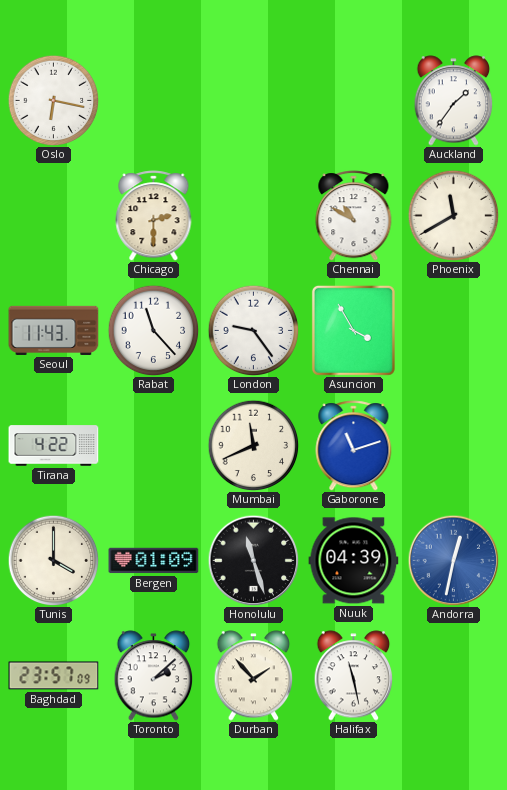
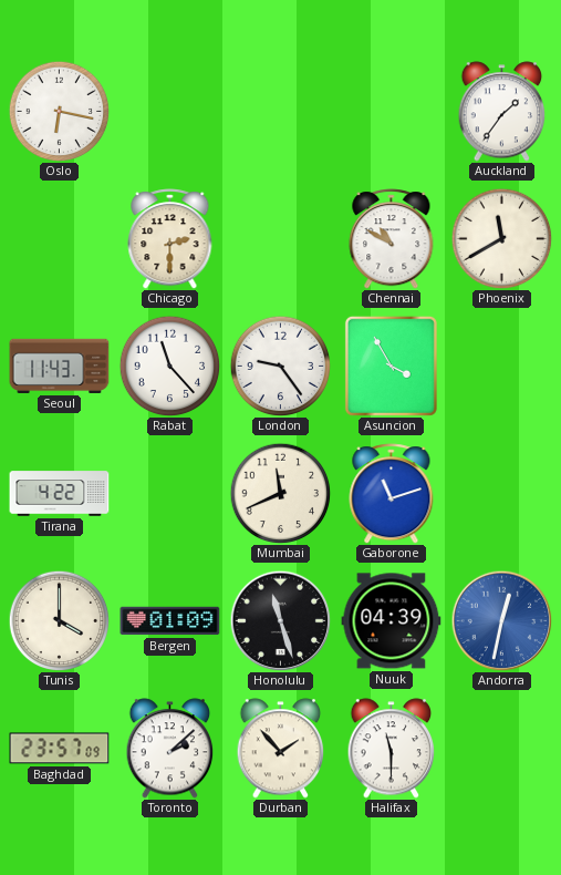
Halifax: 11:28 -> 11:30
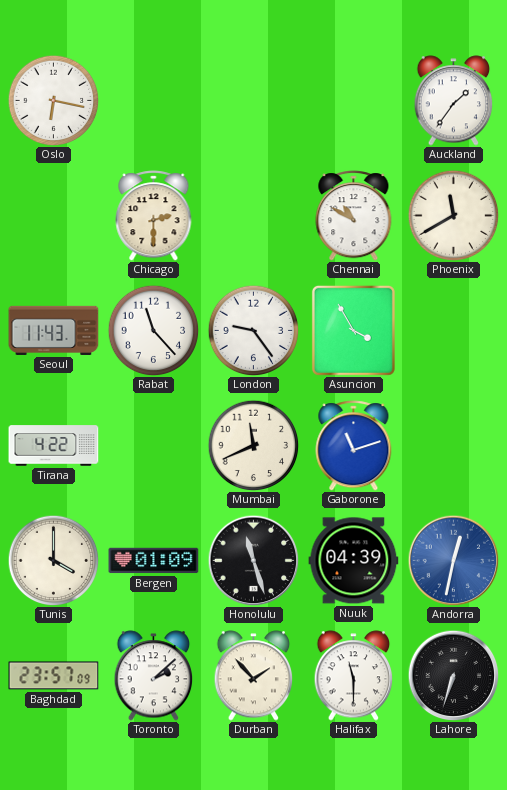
Lahore: none -> 6:33
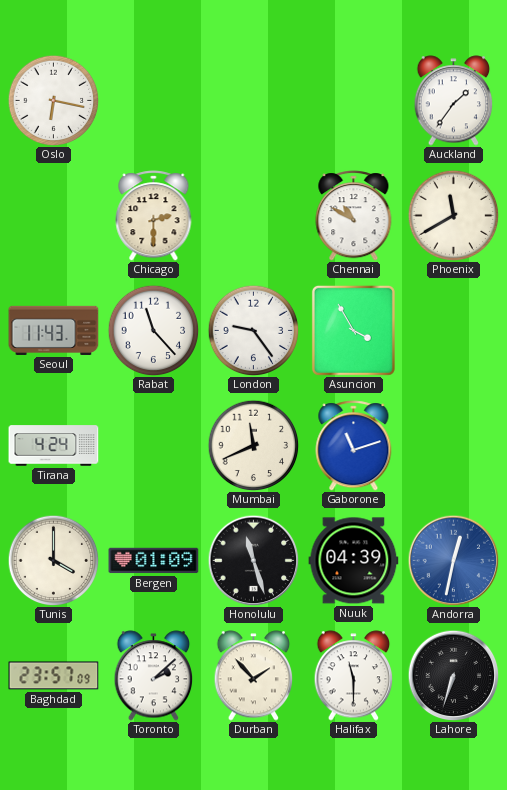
Tirana: 4:22 -> 4:24
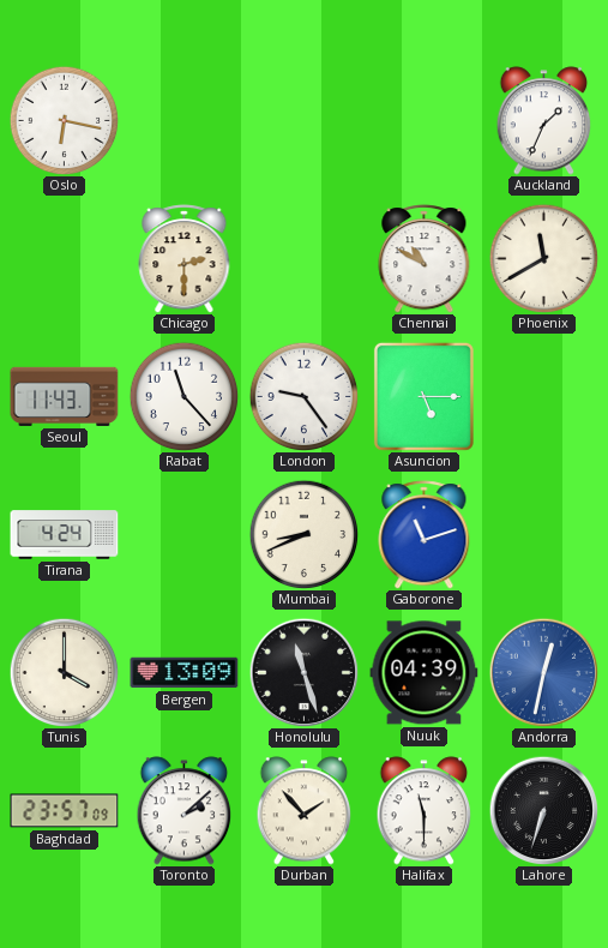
Auckland: 1:36 -> 1:34
Asuncion: 3:55 -> 5:15
Mumbai: 11:41 -> 8:41
Bergen: 01:09 -> 13:09
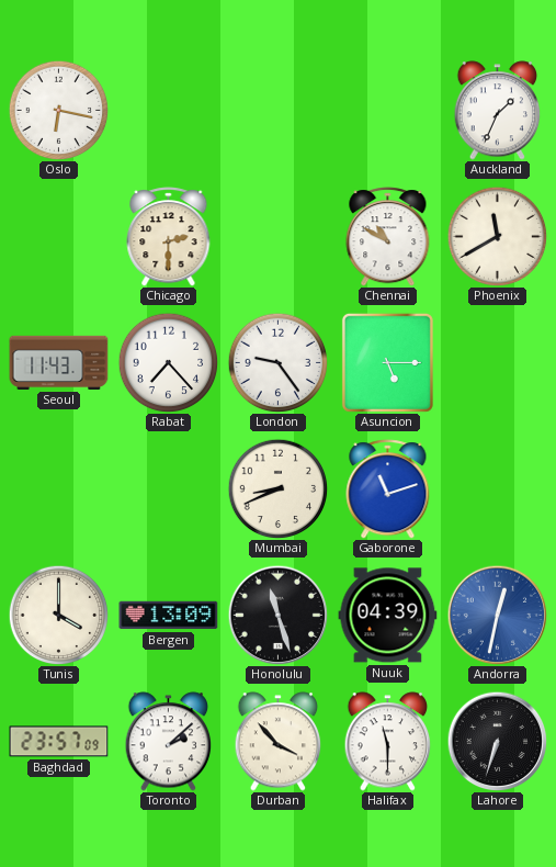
Rabat: 11:23 -> 7:23
Tirana: 4:24 -> none
Durban: 1:53 -> 3:53
